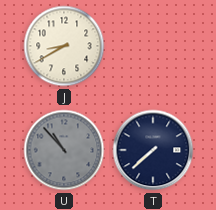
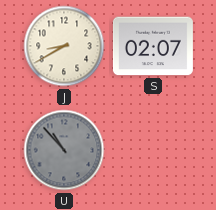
S: none -> 02:07
T: 7:38 -> none
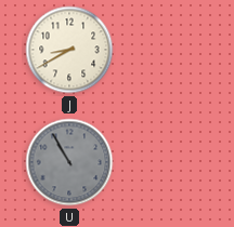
S: 02:07 -> none
U: 10:53 -> 10:55
